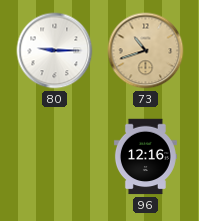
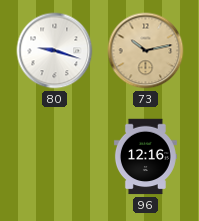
80: 9:15 -> 9:18
73: 10:42 -> 10:13
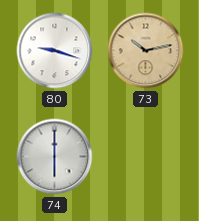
74: none -> 6:00
96: 12:16 -> none
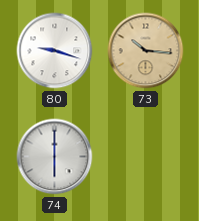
73: 10:13 -> 10:16
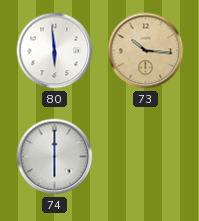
80: 9:18 -> 5:59
